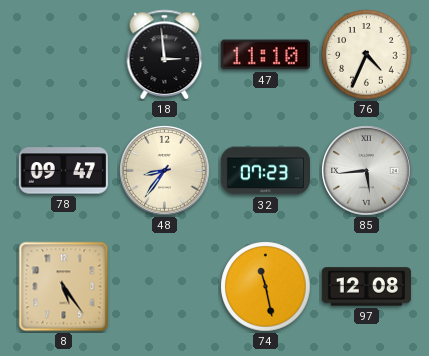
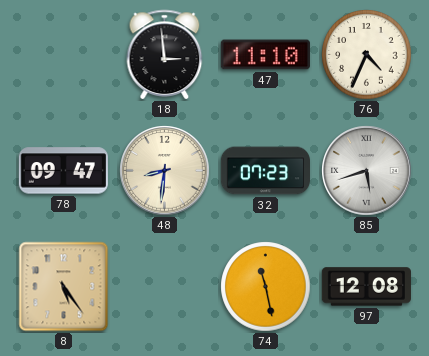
48: 8:36 -> 8:31
85: 5:44 -> 5:42
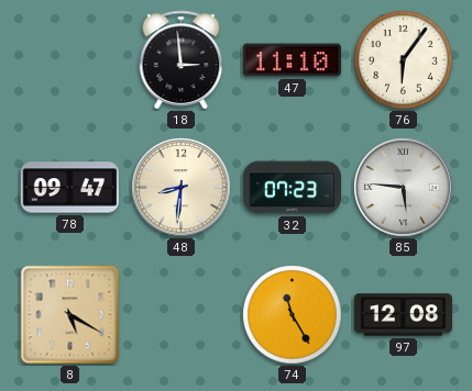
76: 4:34 -> 6:06
85: 5:42 -> 5:46
8: 5:24 -> 5:20
74: 11:28 -> 11:25
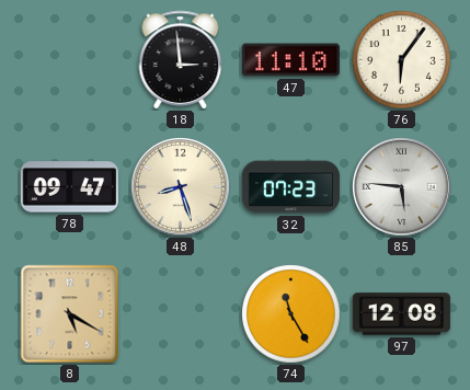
48: 8:31 -> 8:27
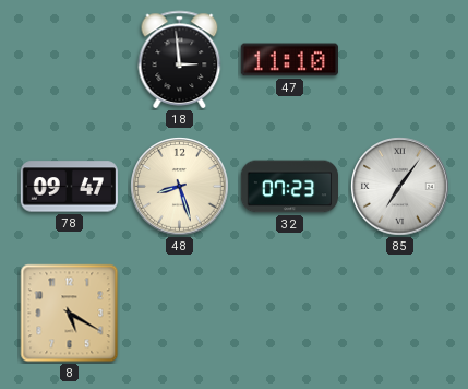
76: 6:06 -> none
85: 5:46 -> 7:06
74: 11:25 -> none
97: 12:08 -> none
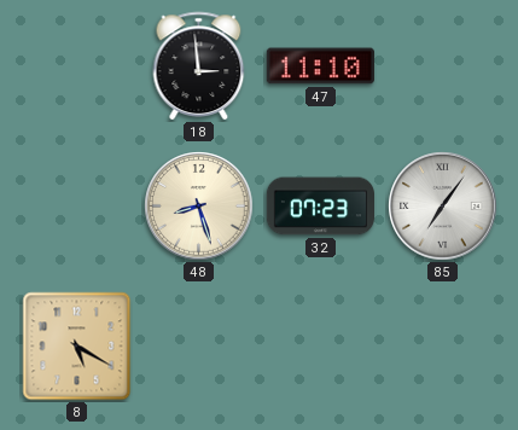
78: 09:47 -> none
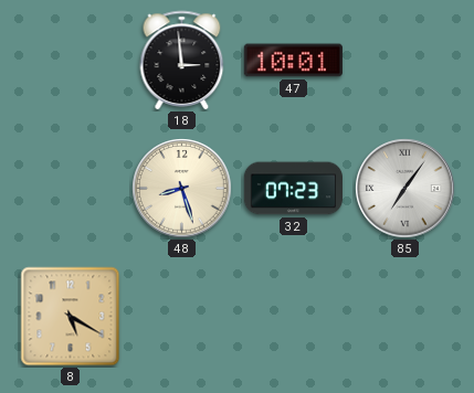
47: 11:10 -> 10:01
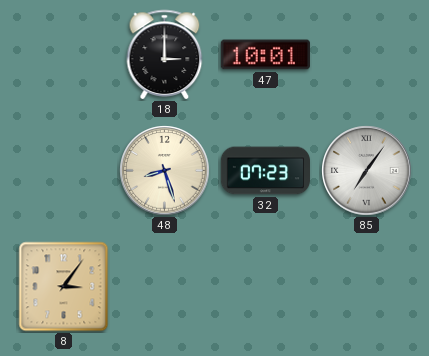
18: 2:59 -> 3:00
8: 5:20 -> 3:06
